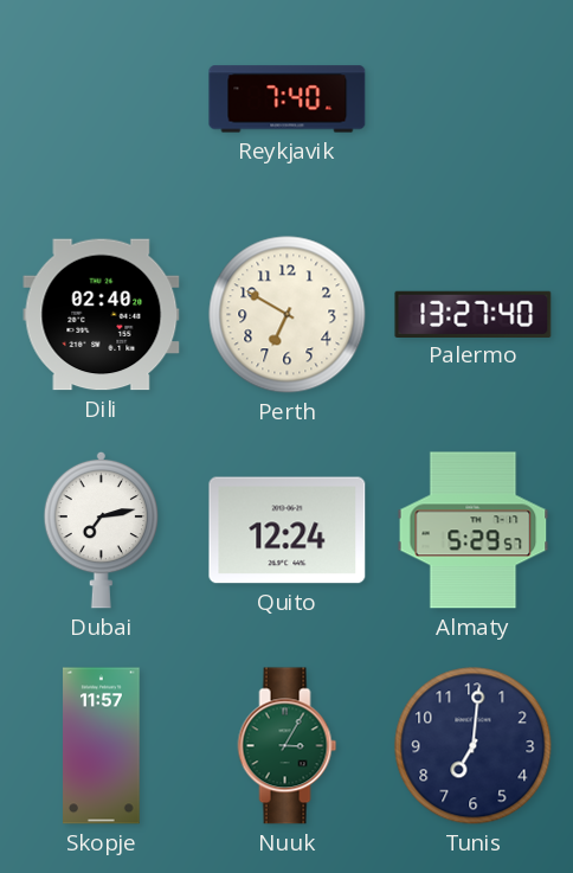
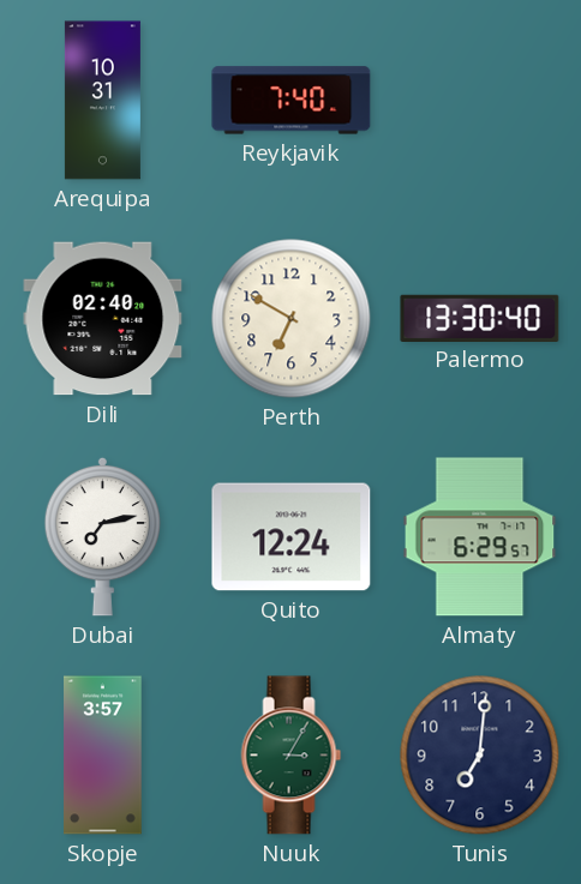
Arequipa: none -> 10:31
Palermo: 13:27 -> 13:30
Almaty: 5:29 -> 6:29
Skopje: 11:57 -> 3:57
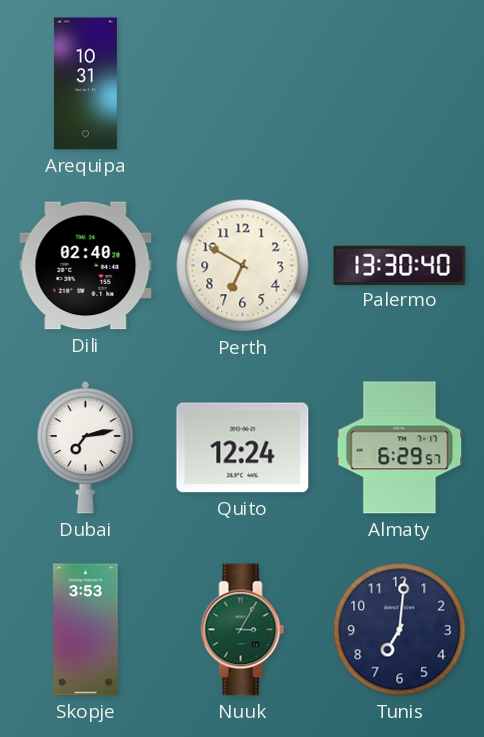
Reykjavik: 7:40 -> none
Skopje: 3:57 -> 3:53
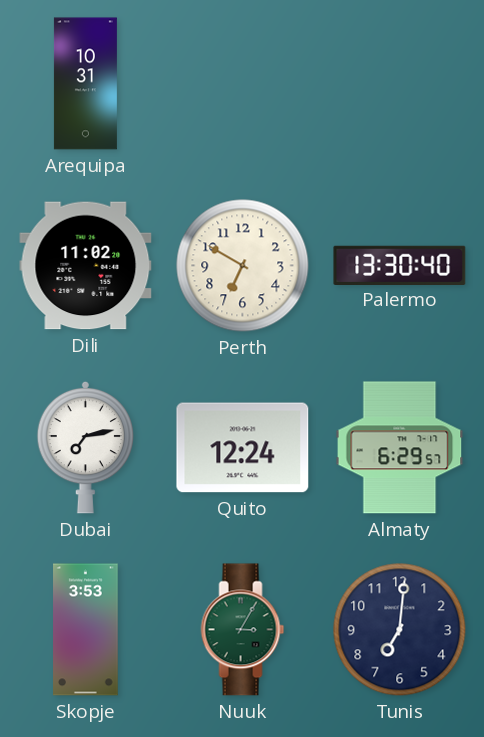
Dili: 02:40 -> 11:02
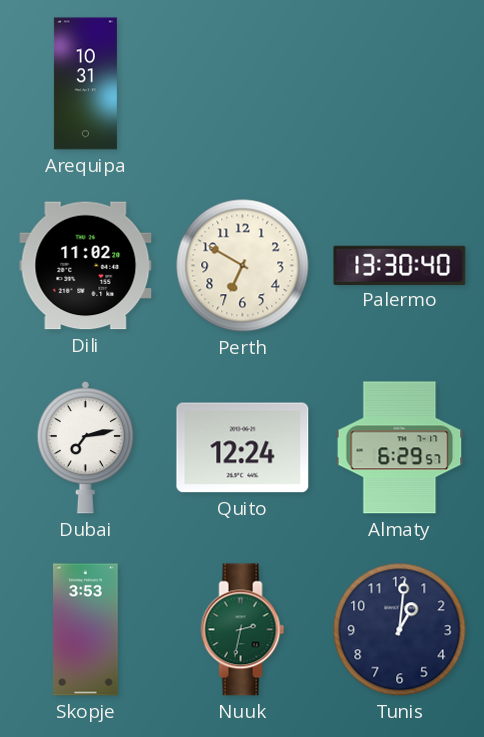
Nuuk: 3:05 -> 2:32
Tunis: 7:01 -> 1:01
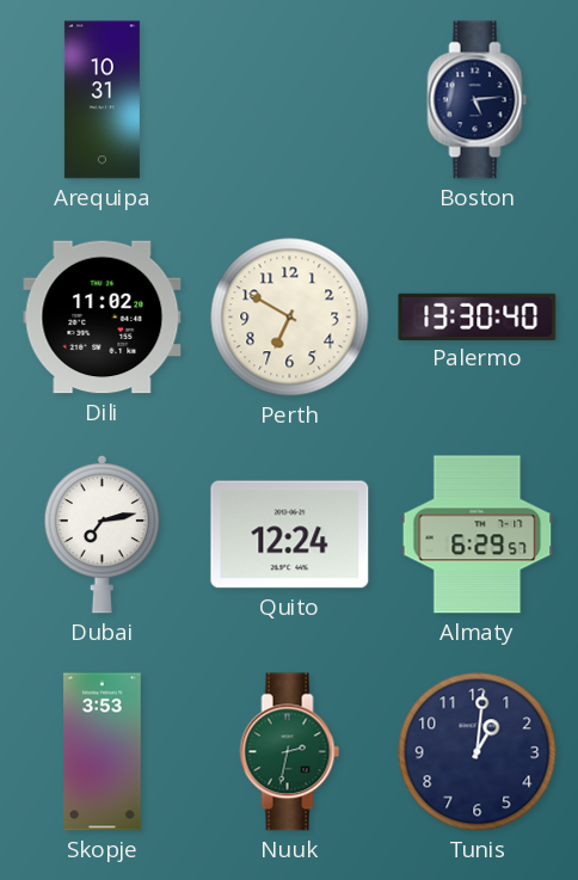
Boston: none -> 5:14
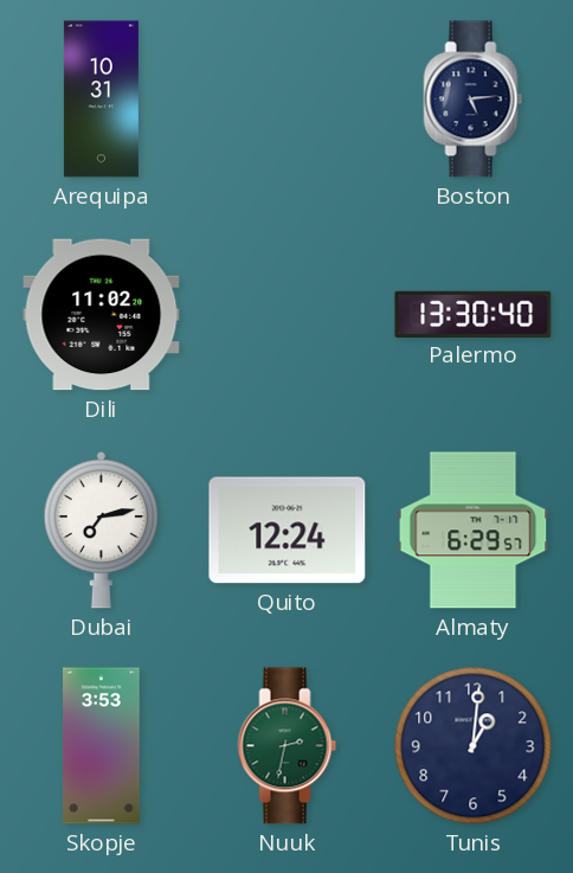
Perth: 6:50 -> none
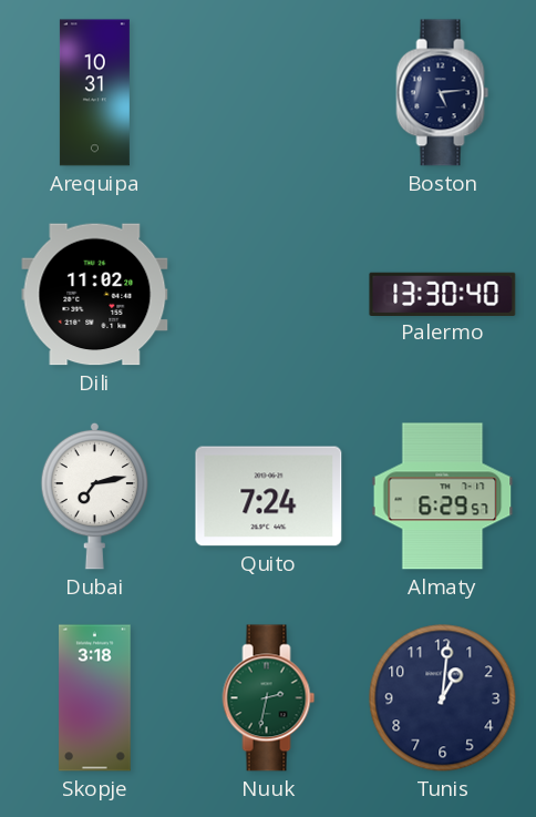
Quito: 12:24 -> 7:24
Skopje: 3:53 -> 3:18
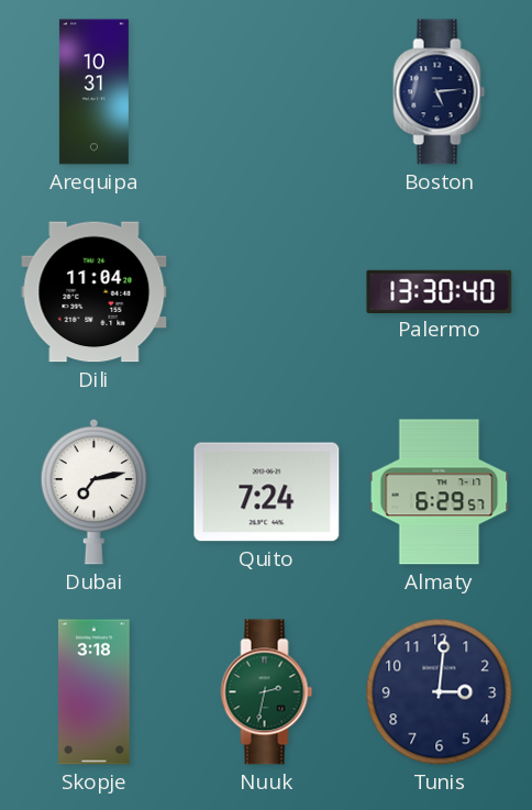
Dili: 11:02 -> 11:04
Tunis: 1:01 -> 3:01
